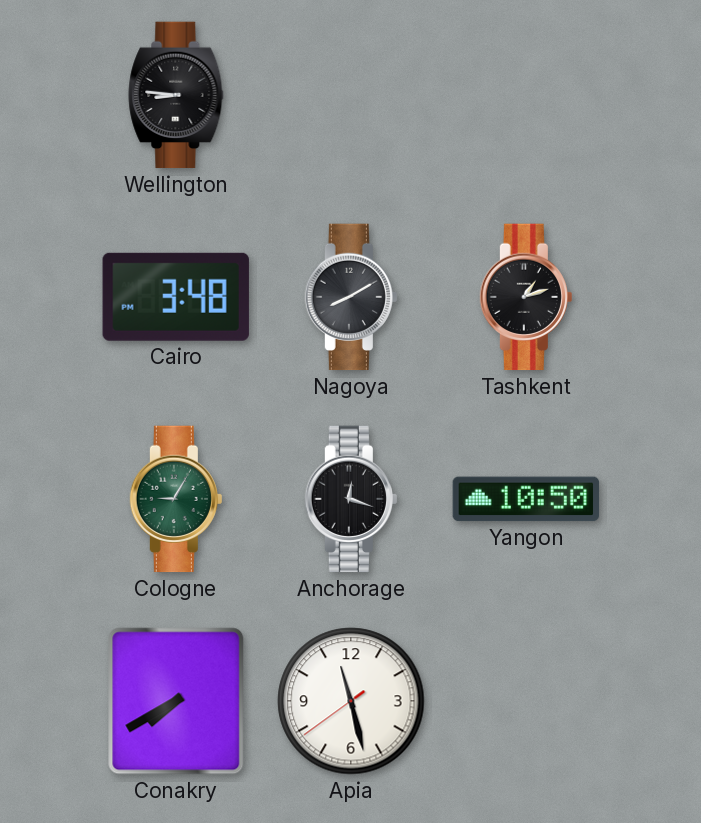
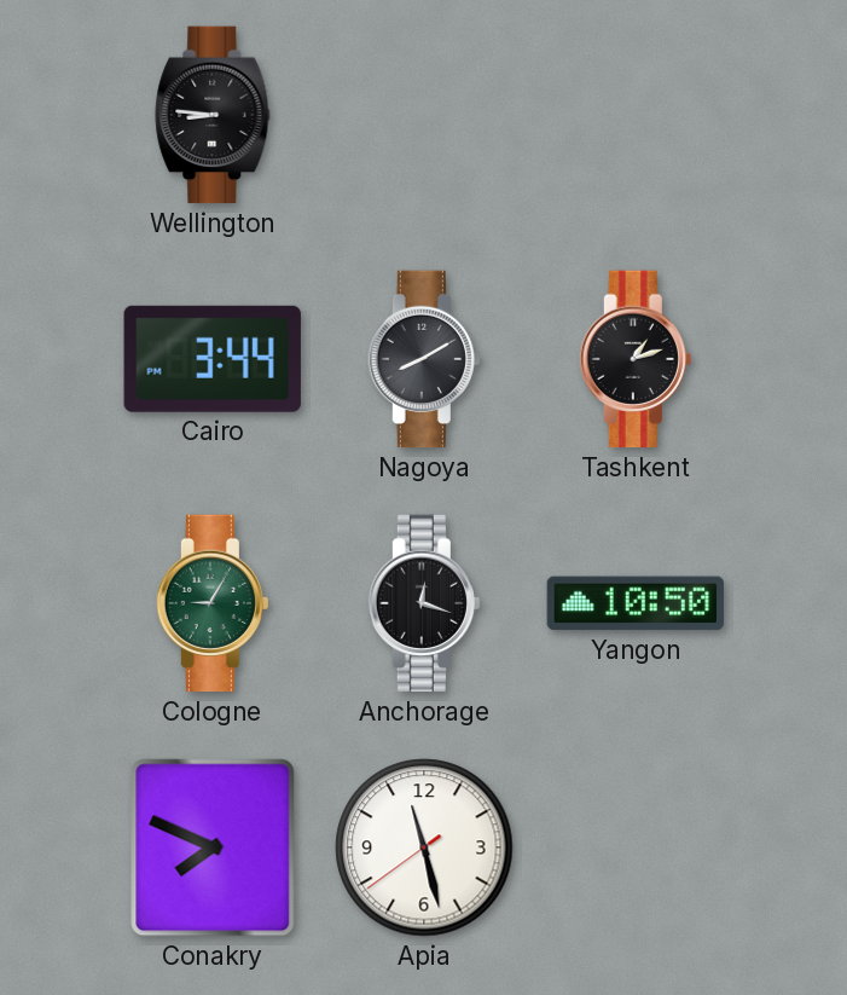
Cairo: 3:48 -> 3:44
Conakry: 7:40 -> 7:49
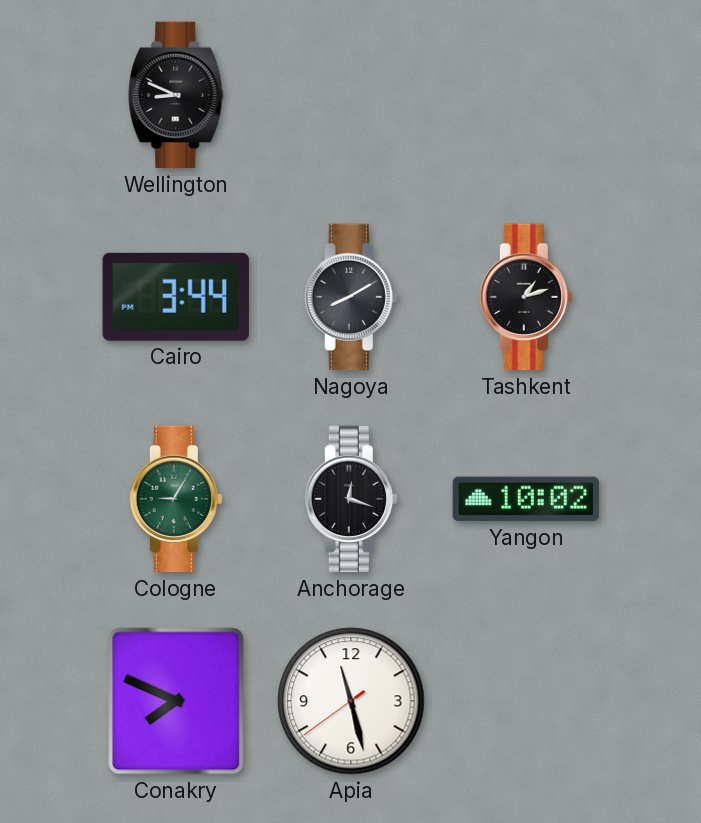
Wellington: 8:46 -> 8:49
Yangon: 10:50 -> 10:02
